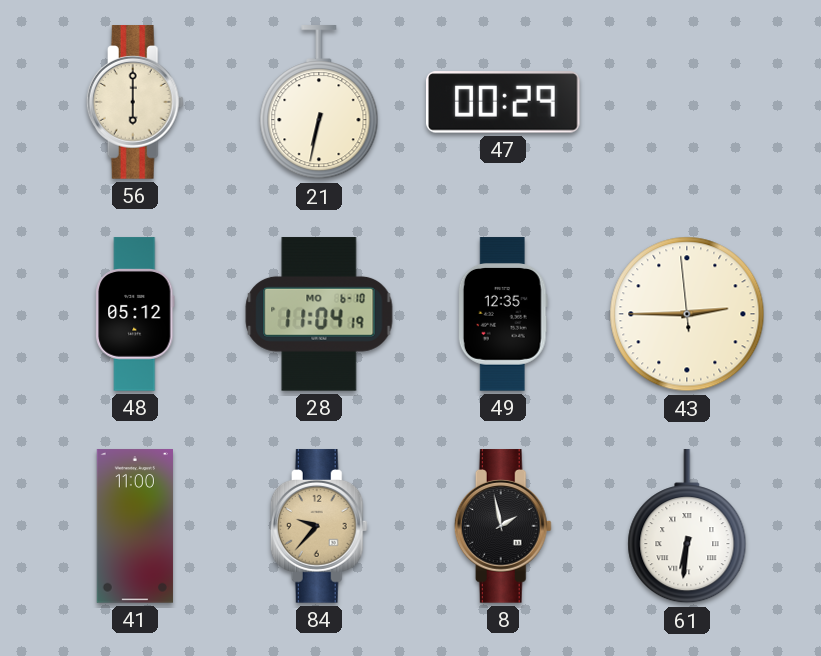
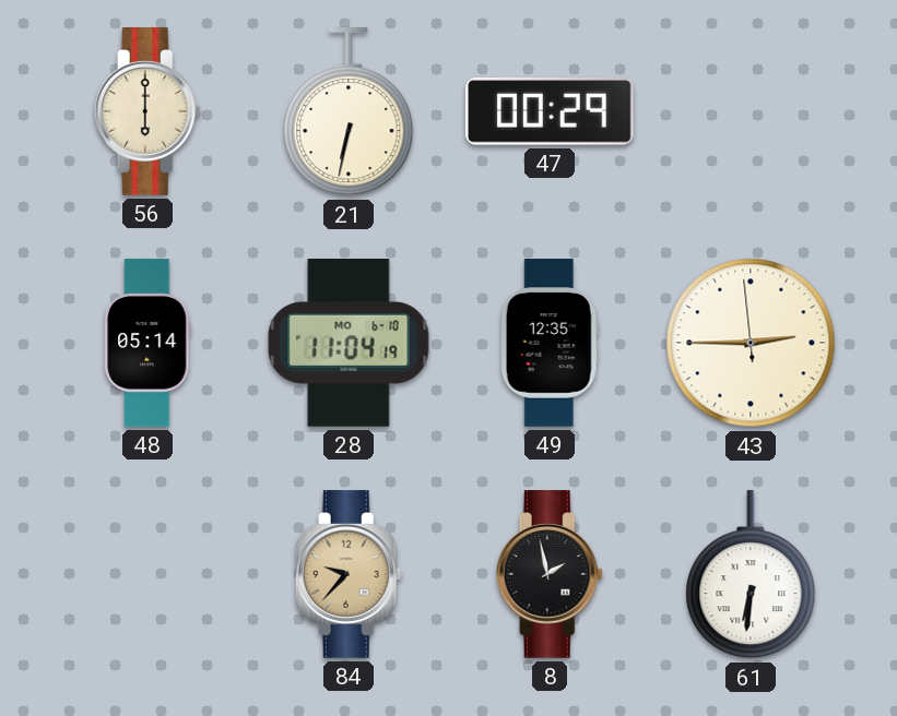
48: 05:12 -> 05:14
41: 11:00 -> none
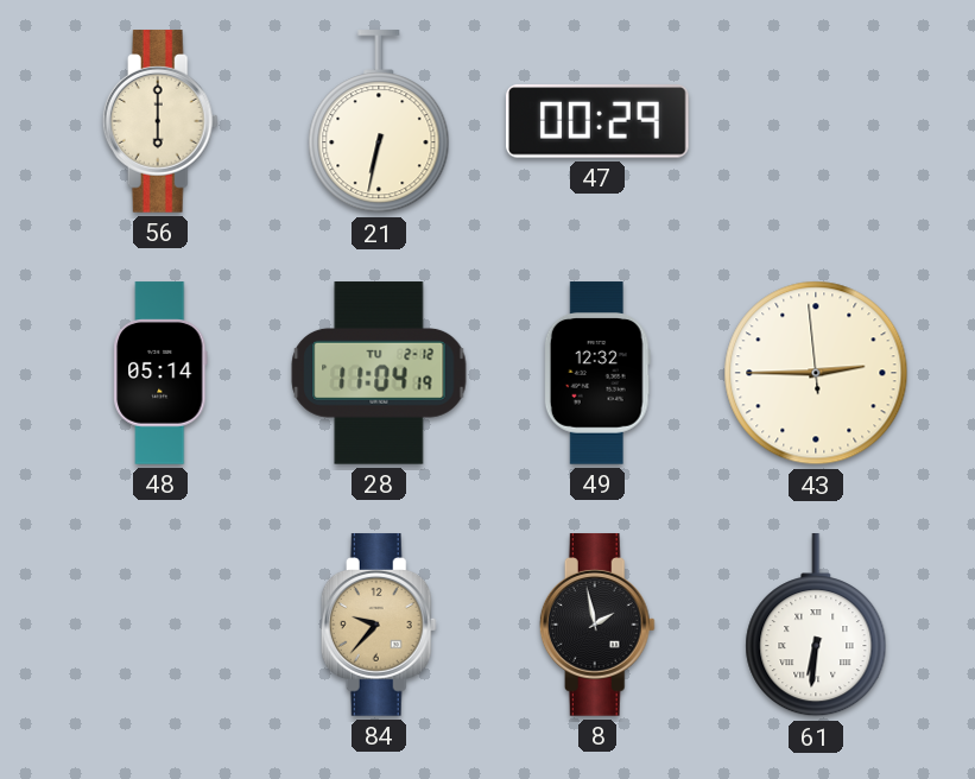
28 date: MO 6-10 -> TU 2-12
49: 12:35 -> 12:32
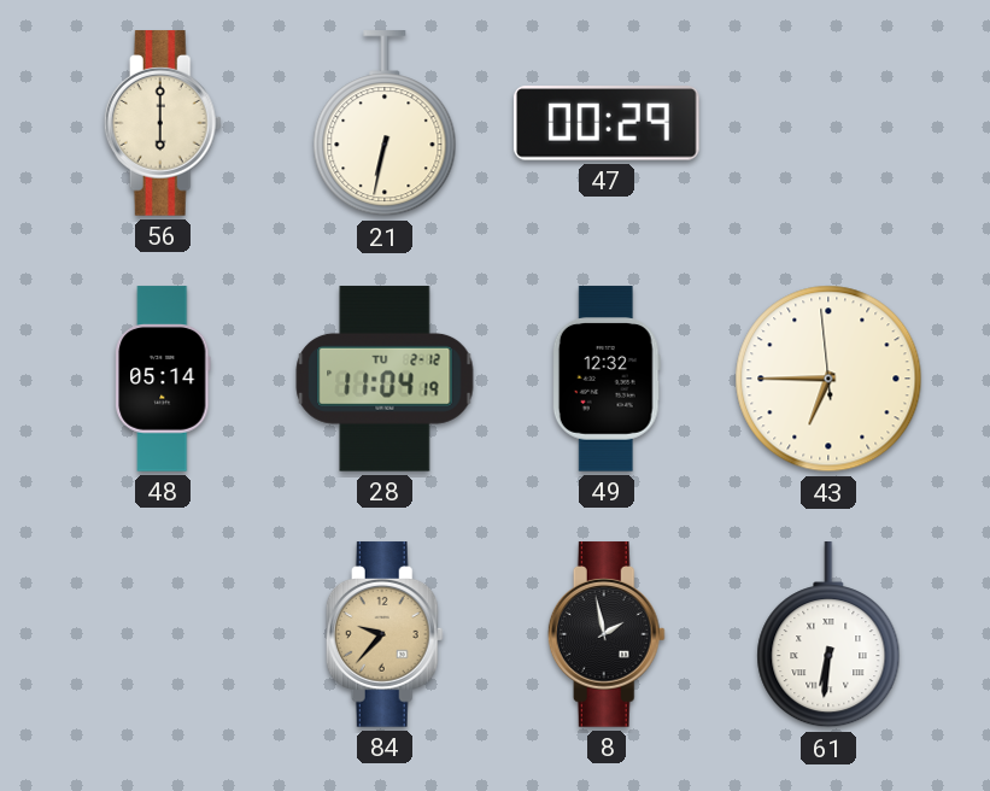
43: 2:44 -> 6:44
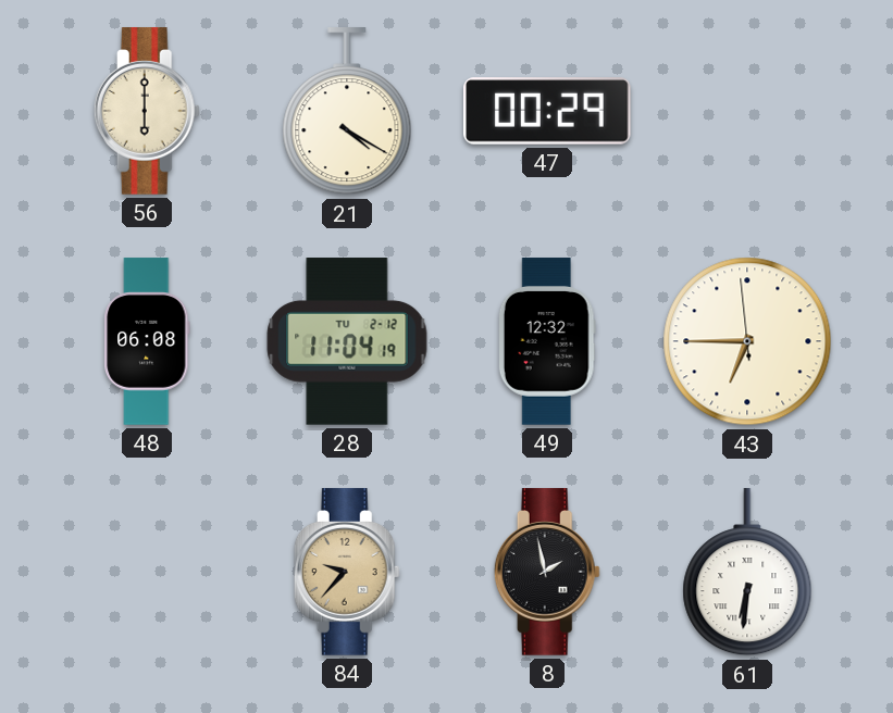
21: 6:32 -> 4:20
48: 05:14 -> 06:08
